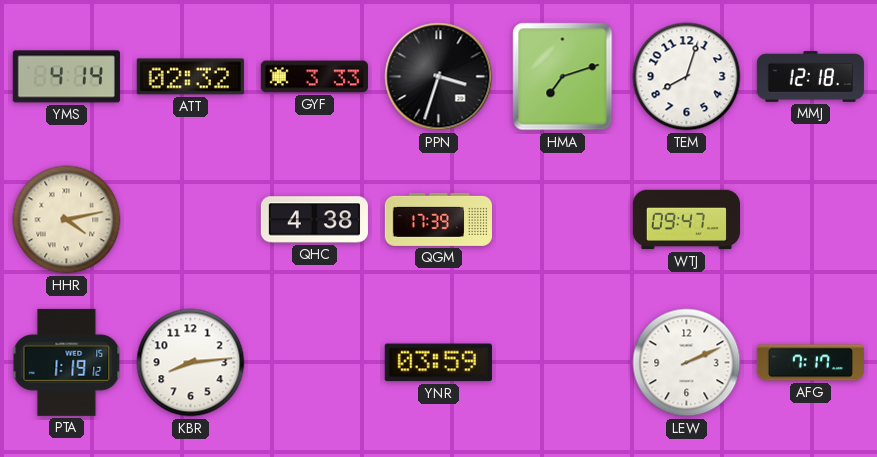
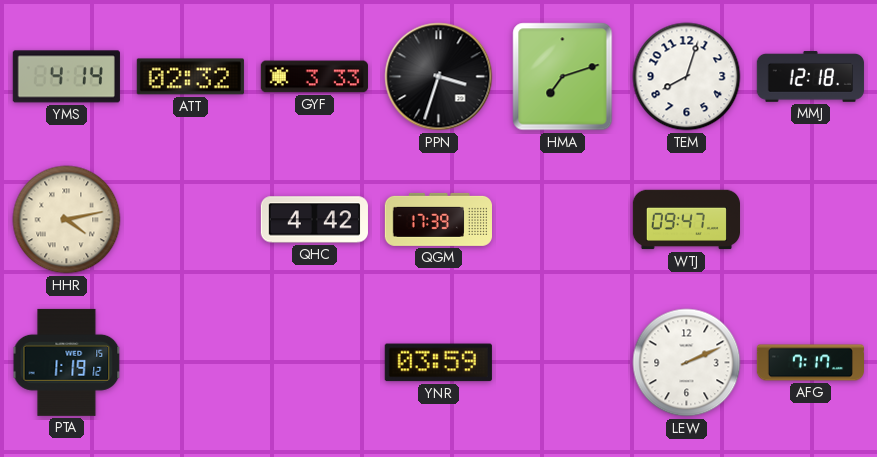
QHC: 4:38 -> 4:42
KBR: 8:14 -> none
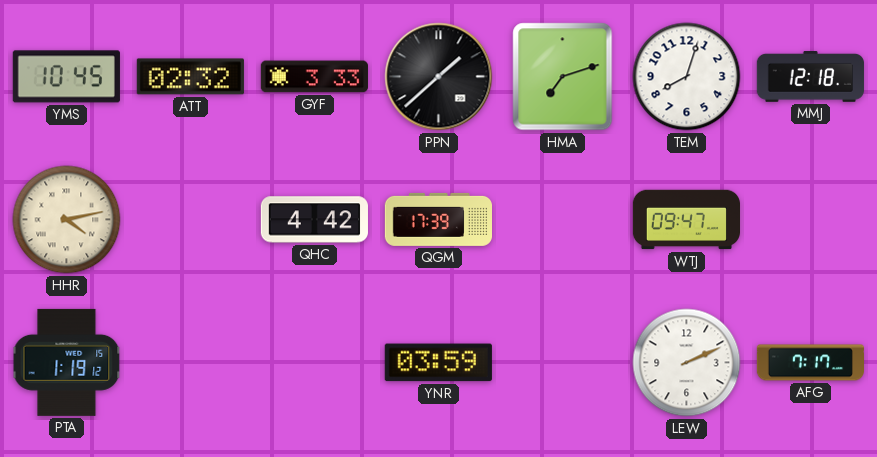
YMS: 4:14 -> 10:45
PPN: 3:33 -> 1:38
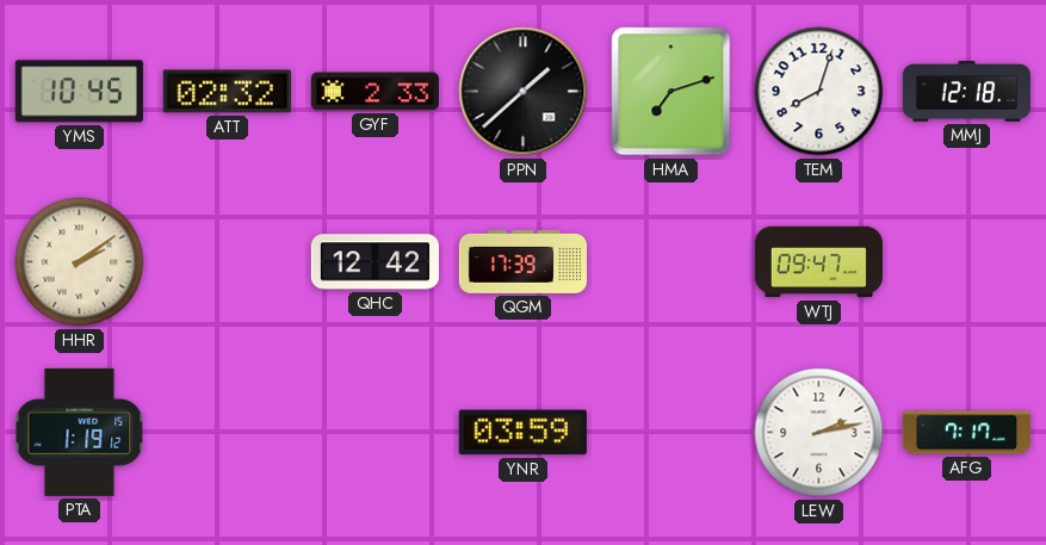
GYF: 3:33 -> 2:33
HHR: 4:13 -> 2:09
QHC: 4:42 -> 12:42
LEW: 2:11 -> 2:13
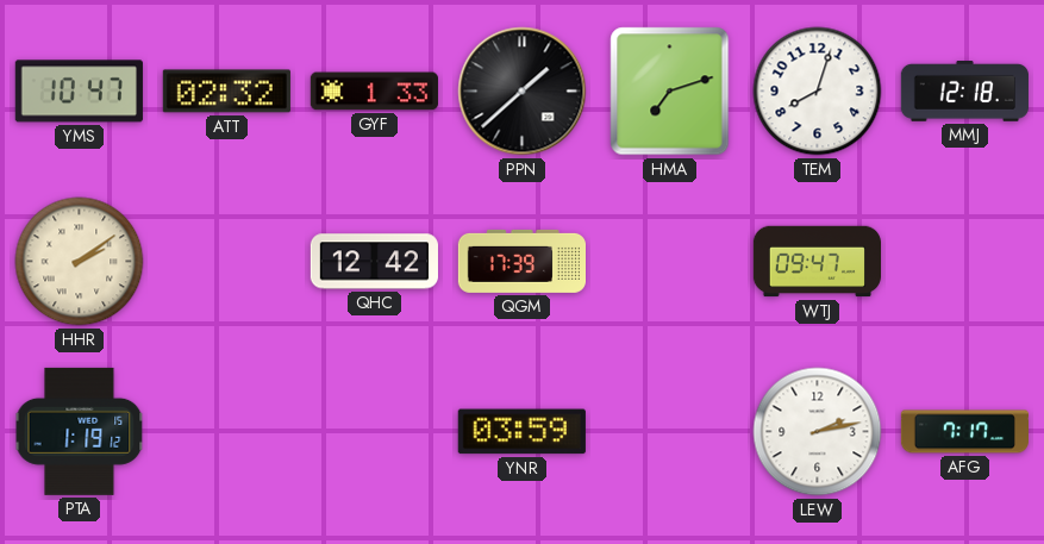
YMS: 10:45 -> 10:47
GYF: 2:33 -> 1:33
